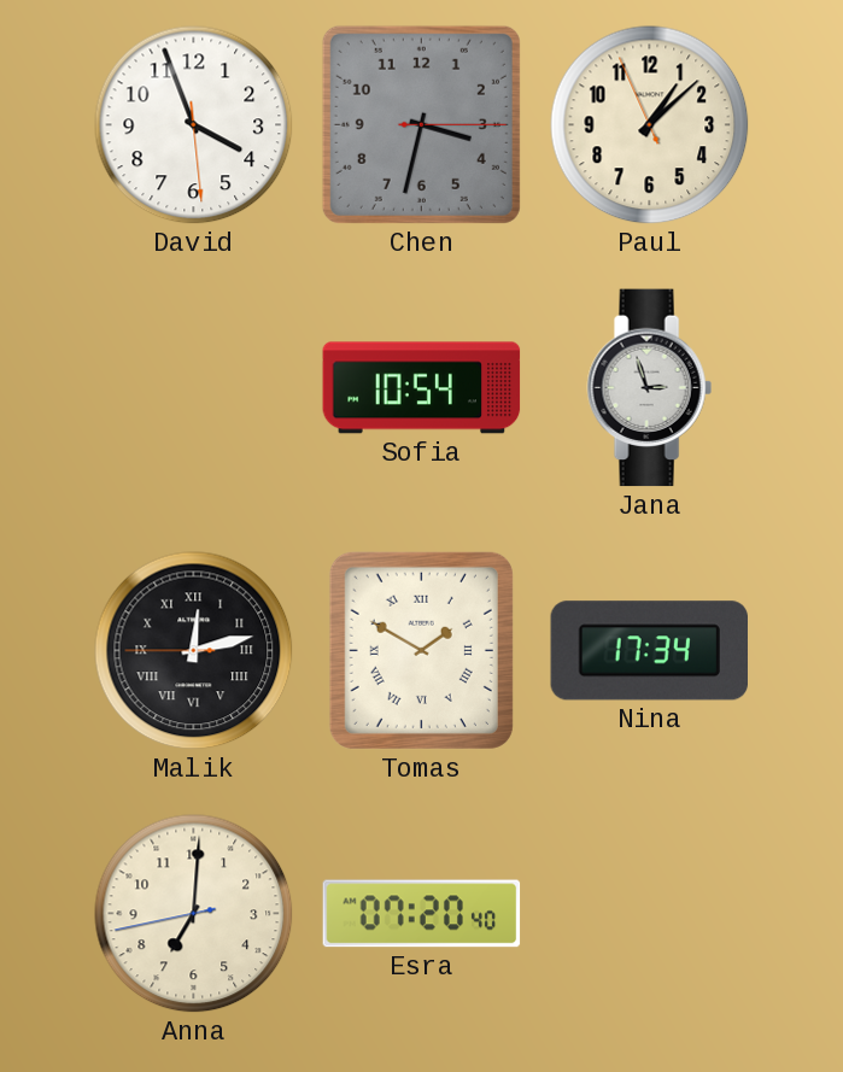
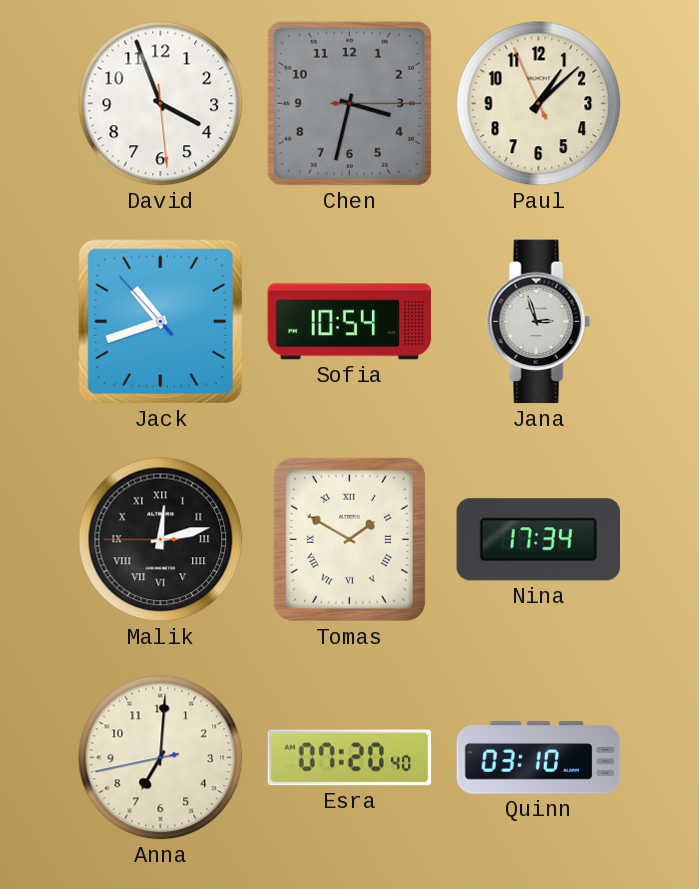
Jack: none -> 10:41
Quinn: none -> 03:10
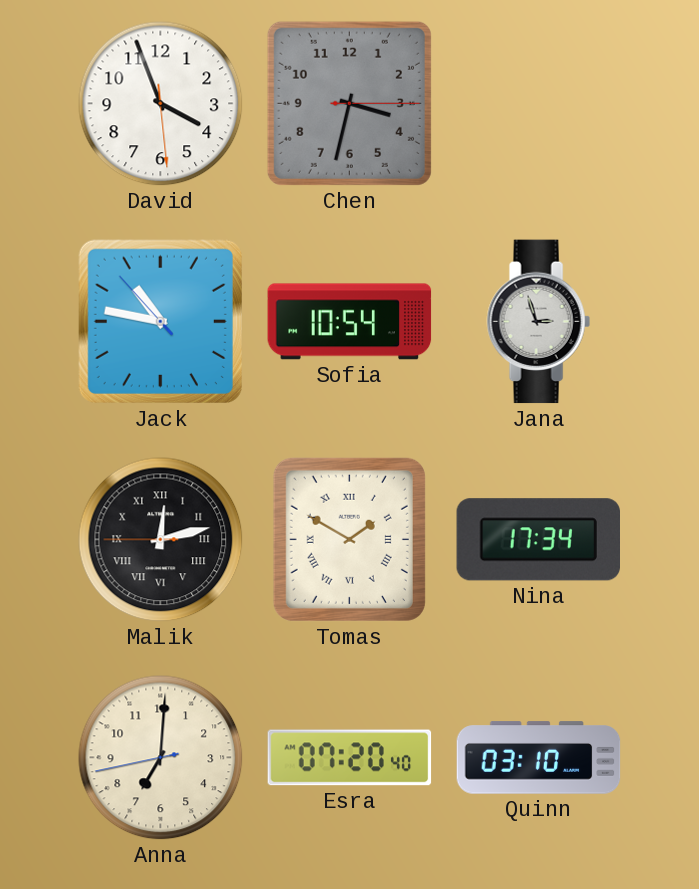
Paul: 1:07 -> none
Jack: 10:41 -> 10:46
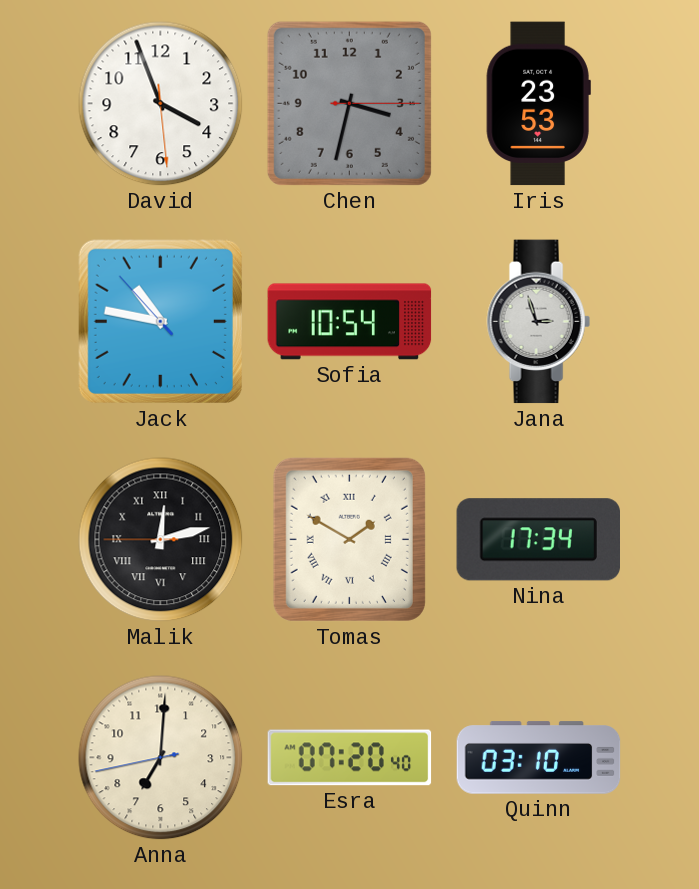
Iris: none -> 23:53
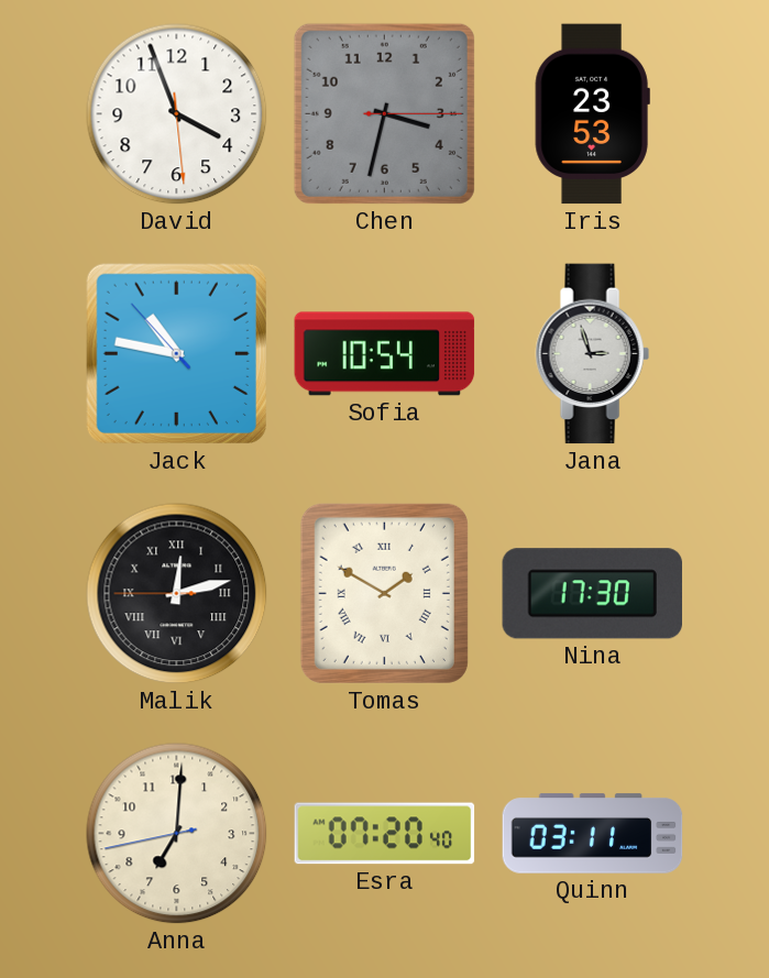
Nina: 17:34 -> 17:30
Quinn: 03:10 -> 03:11
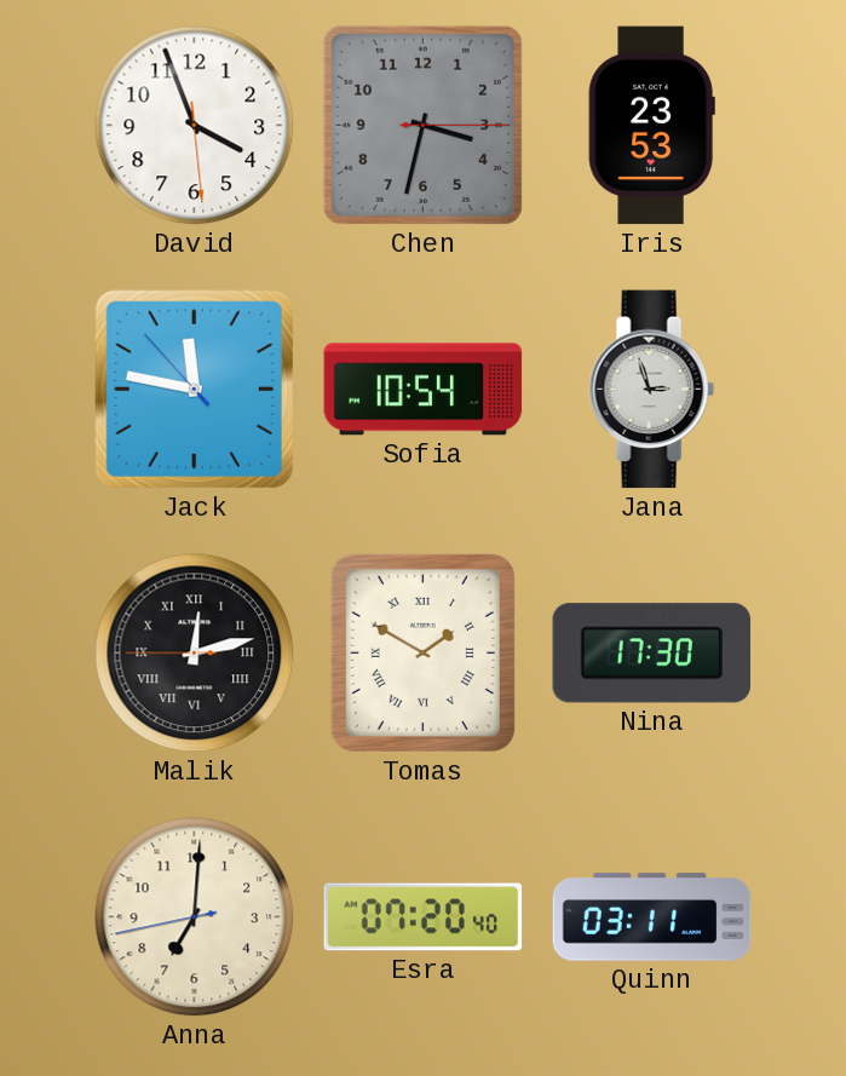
Jack: 10:46 -> 11:46
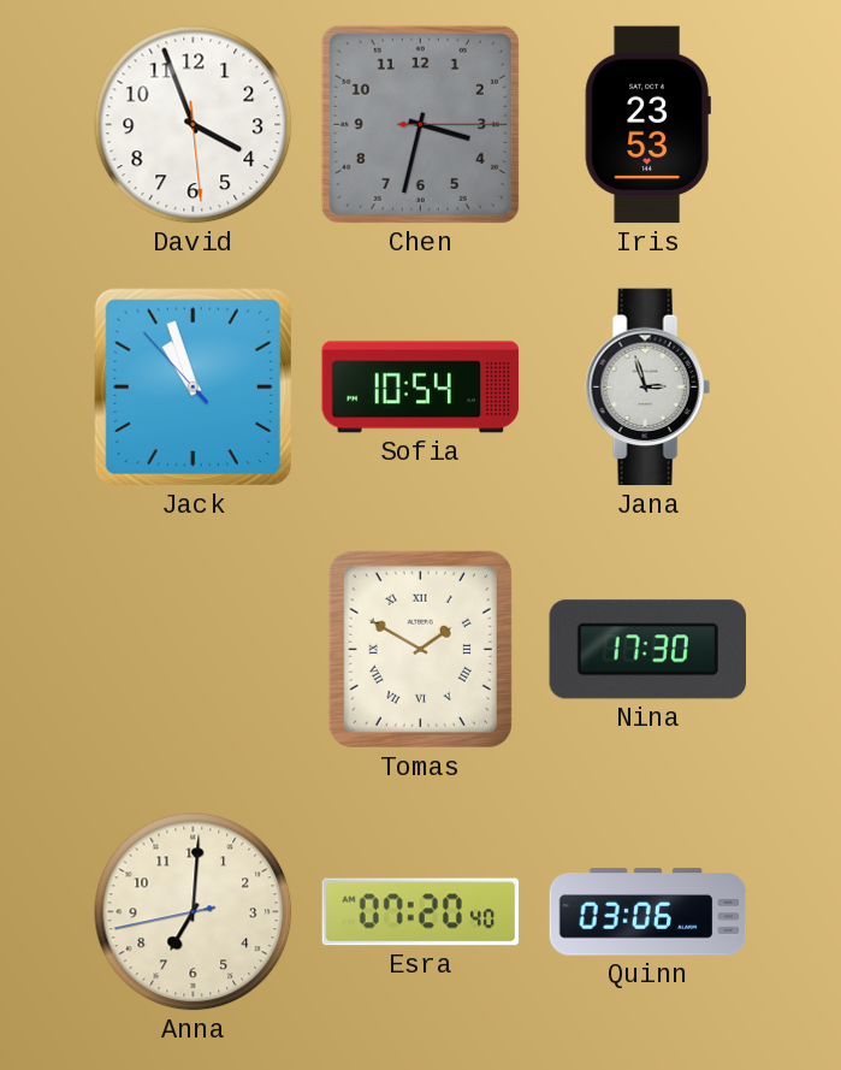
Jack: 11:46 -> 10:56
Malik: 12:12 -> none
Quinn: 03:11 -> 03:06
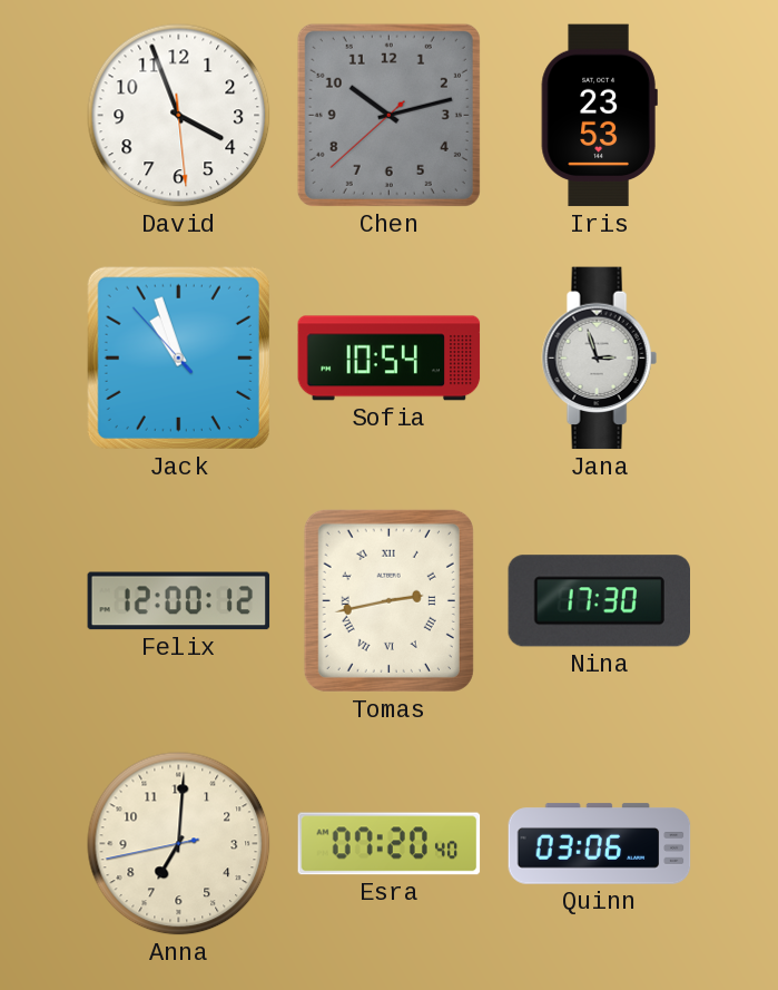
Chen: 3:32 -> 10:12
Felix: none -> 12:00
Tomas: 1:50 -> 2:43
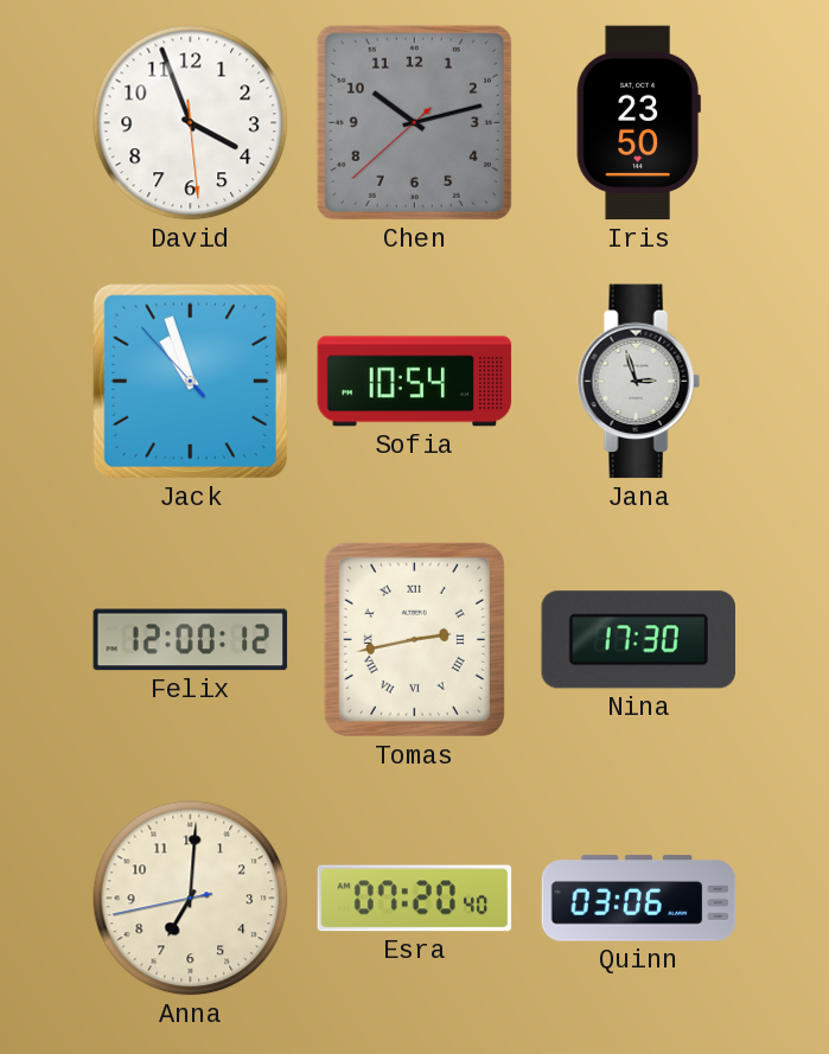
Iris: 23:53 -> 23:50
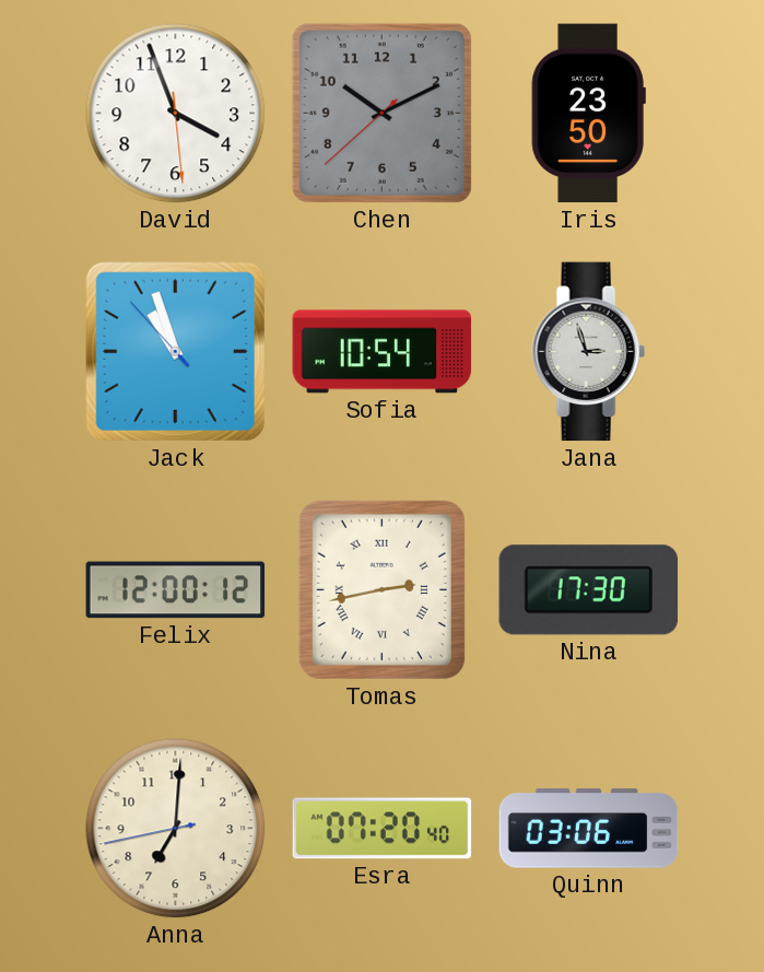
Chen: 10:12 -> 10:10
